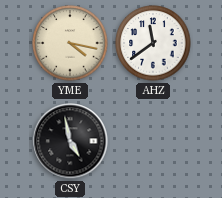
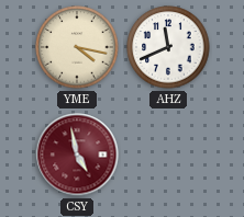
AHZ: 11:39 -> 11:41
CSY dial: black -> burgundy
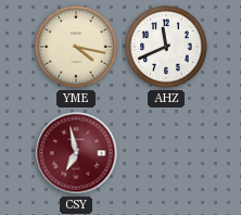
CSY: 4:58 -> 6:58
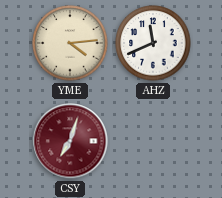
YME: 4:17 -> 4:14
CSY: 6:58 -> 7:03
